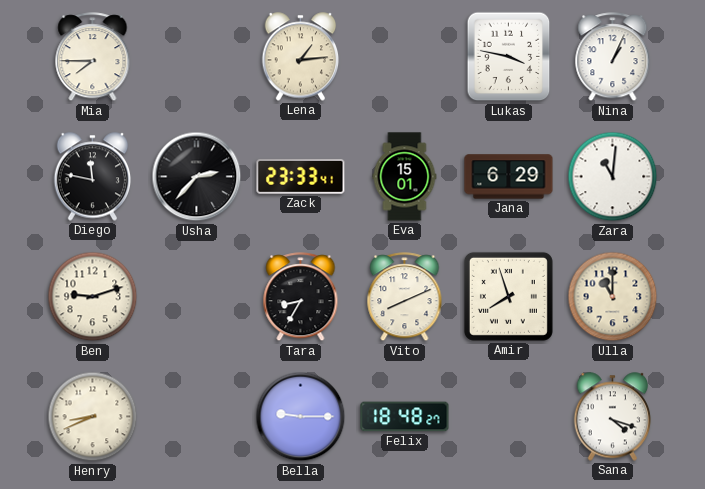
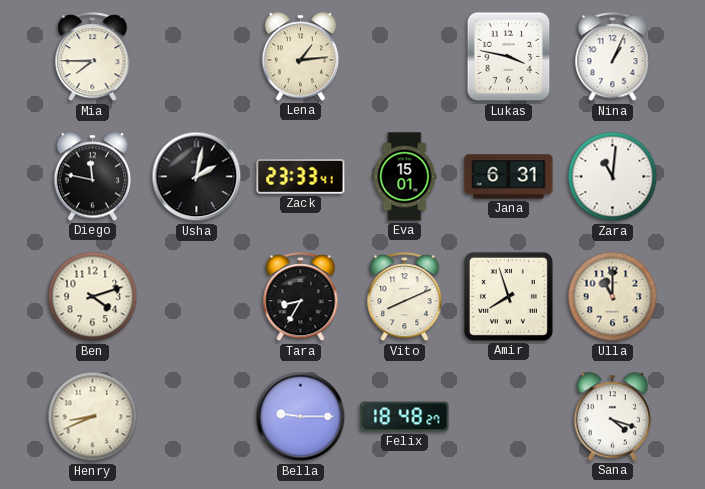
Usha: 2:37 -> 2:02
Jana: 6:29 -> 6:31
Ben: 9:12 -> 4:12
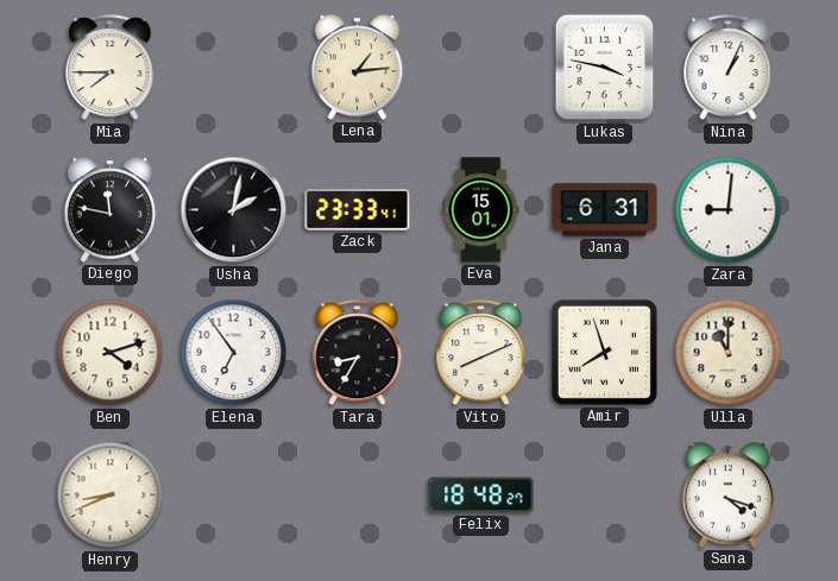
Zara: 11:01 -> 9:01
Elena: none -> 6:54
Bella: 9:15 -> none
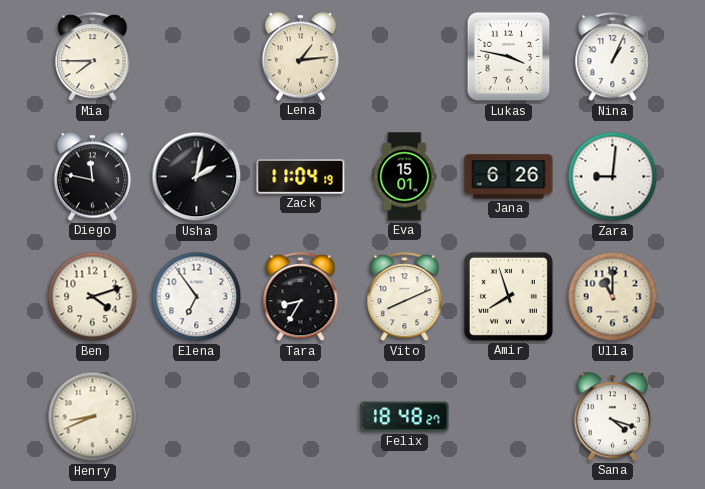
Zack: 23:33 -> 11:04
Jana: 6:31 -> 6:26
